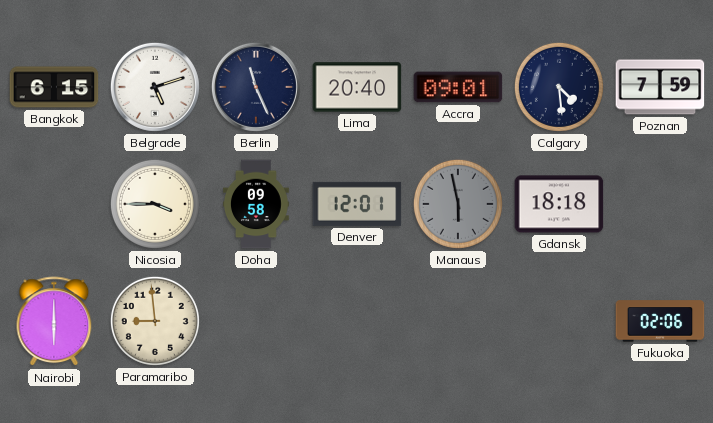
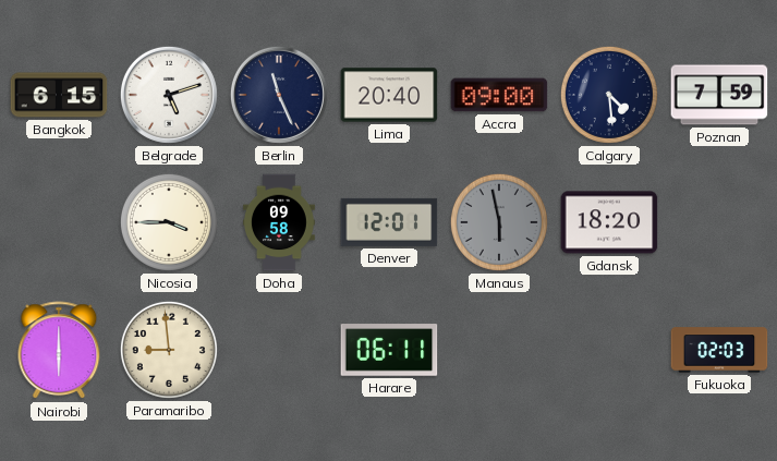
Accra: 09:01 -> 09:00
Gdansk: 18:18 -> 18:20
Harare: none -> 06:11
Fukuoka: 02:06 -> 02:03
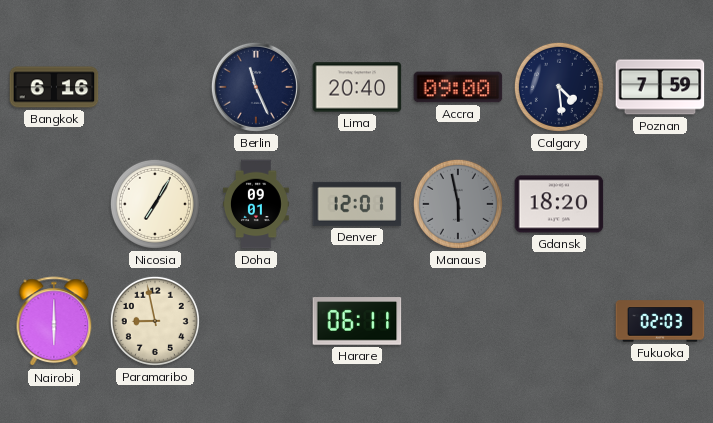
Bangkok: 6:15 -> 6:16
Belgrade: 5:12 -> none
Nicosia: 3:45 -> 7:05
Doha: 09:58 -> 09:01
Paramaribo: 8:59 -> 8:58
